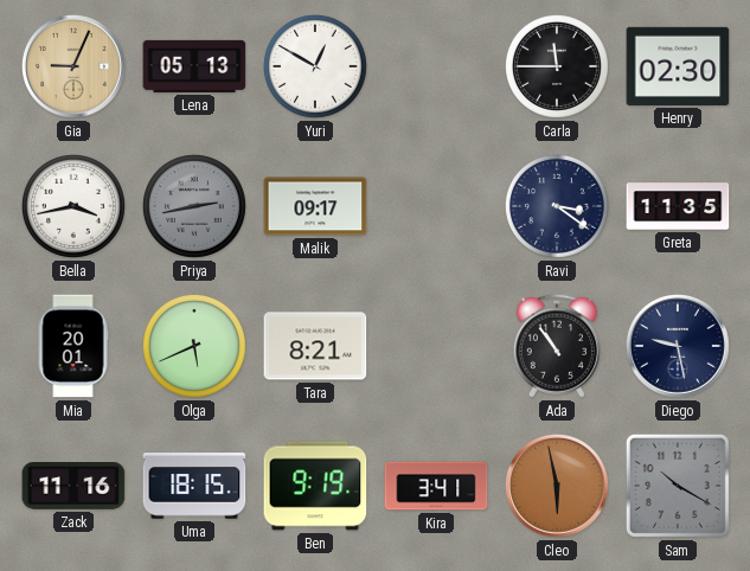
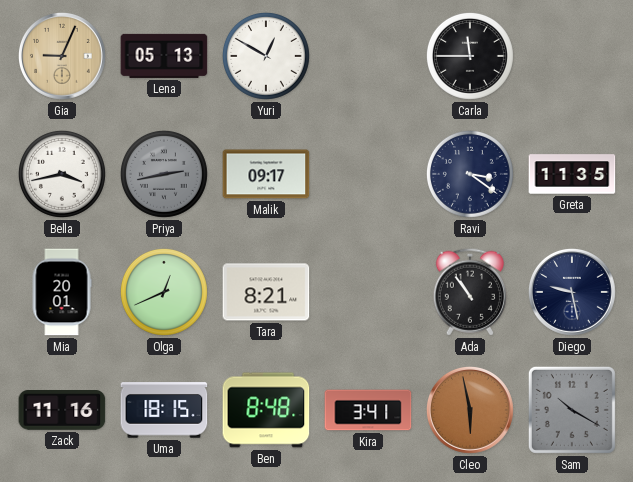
Henry: 02:30 -> none
Olga: 5:41 -> 12:41
Ben: 9:19 -> 8:48
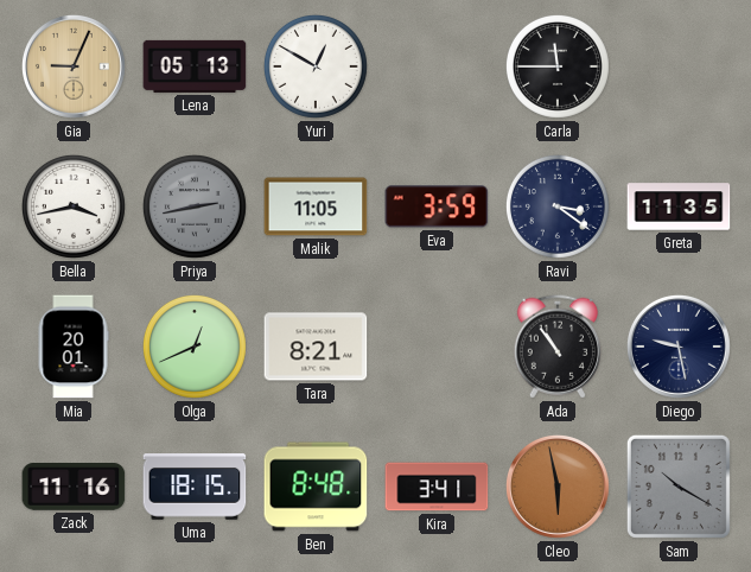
Malik: 09:17 -> 11:05
Eva: none -> 3:59
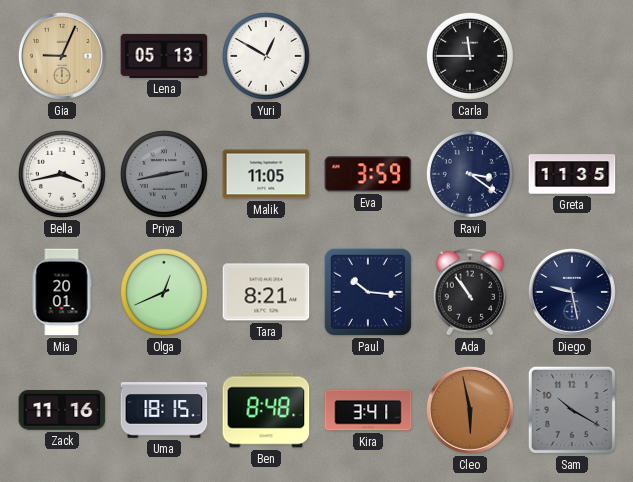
Paul: none -> 10:16
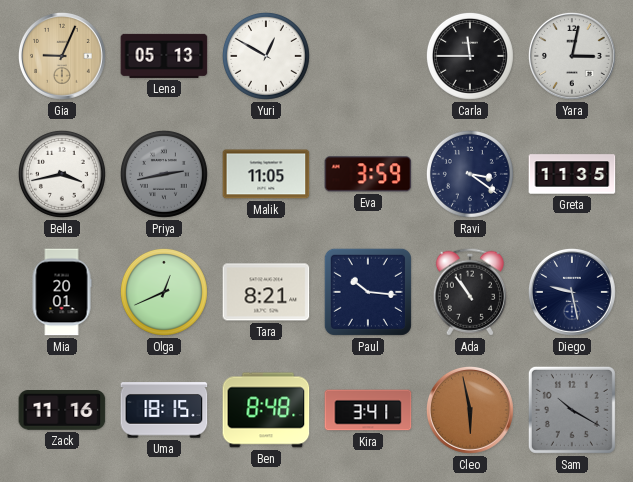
Yara: none -> 3:02
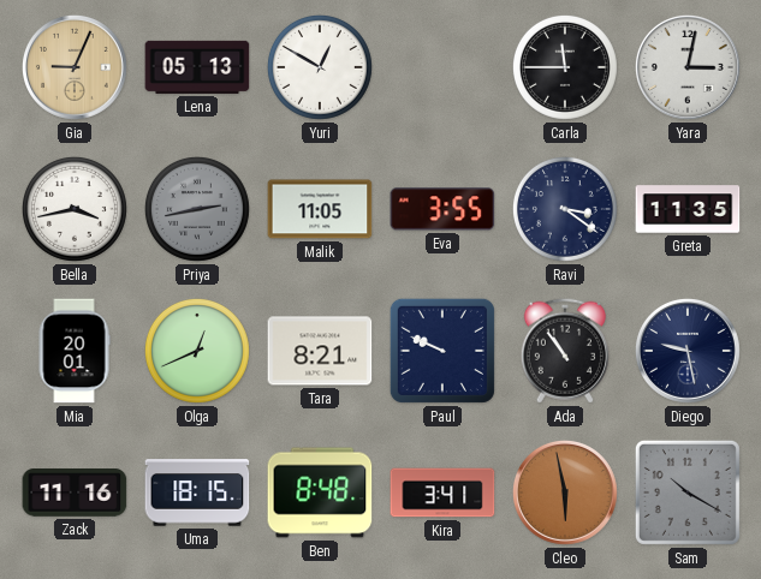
Eva: 3:59 -> 3:55
Paul: 10:16 -> 9:49
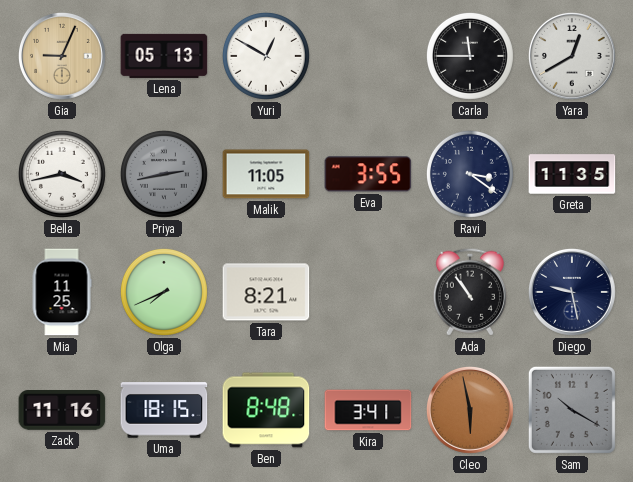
Yara: 3:02 -> 12:40
Mia: 20:01 -> 11:25
Olga: 12:41 -> 7:41
Paul: 9:49 -> none
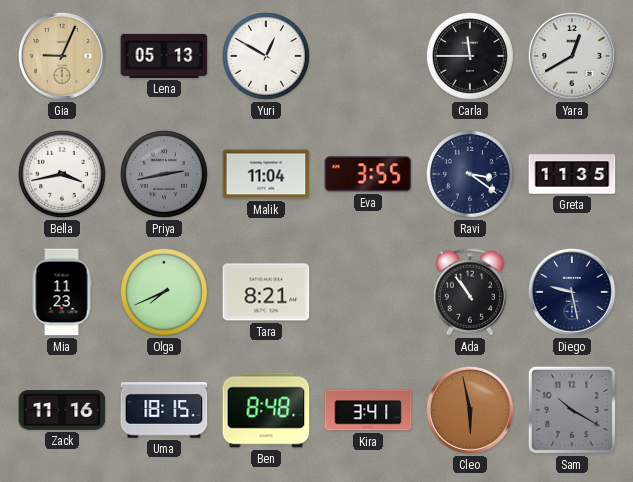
Malik: 11:05 -> 11:04
Mia: 11:25 -> 11:23
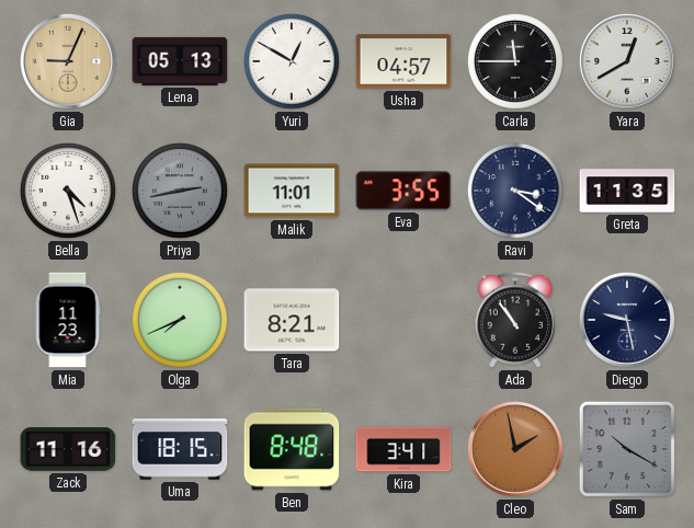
Usha: none -> 04:57
Bella: 3:43 -> 4:27
Malik: 11:04 -> 11:01
Cleo: 5:58 -> 1:58
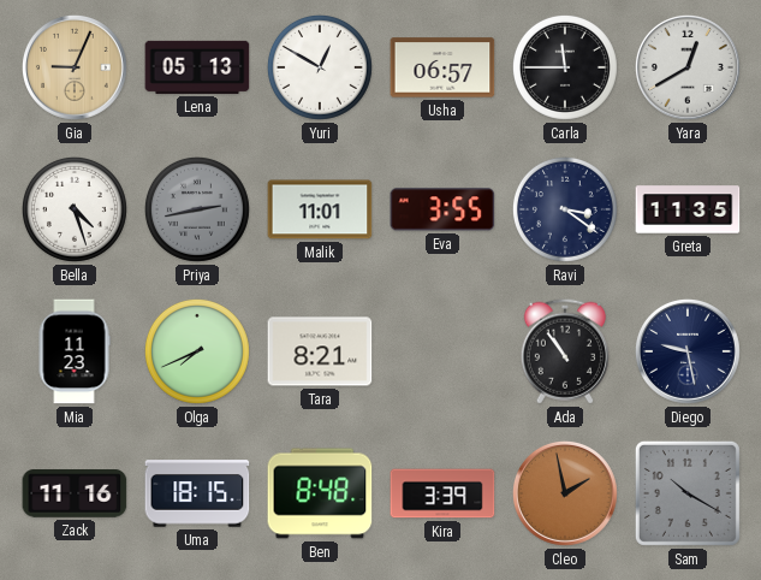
Usha: 04:57 -> 06:57
Kira: 3:41 -> 3:39
